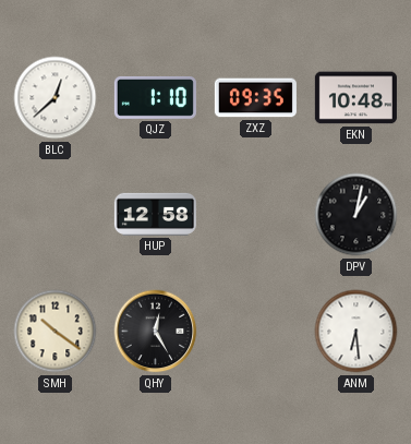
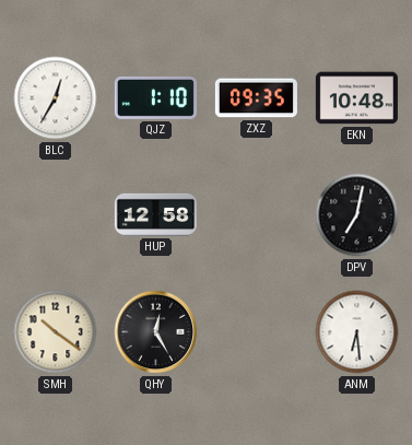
BLC: 12:38 -> 12:35
DPV: 1:02 -> 7:02
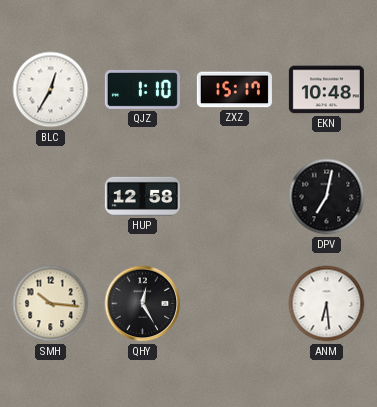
ZXZ: 09:35 -> 15:17
SMH: 10:21 -> 10:16
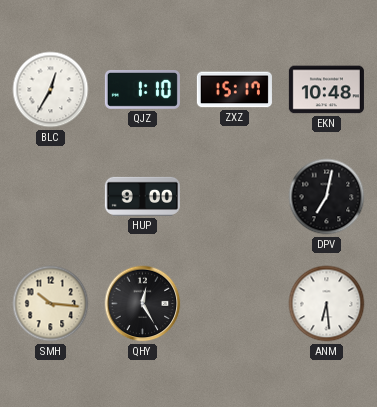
HUP: 12:58 -> 9:00
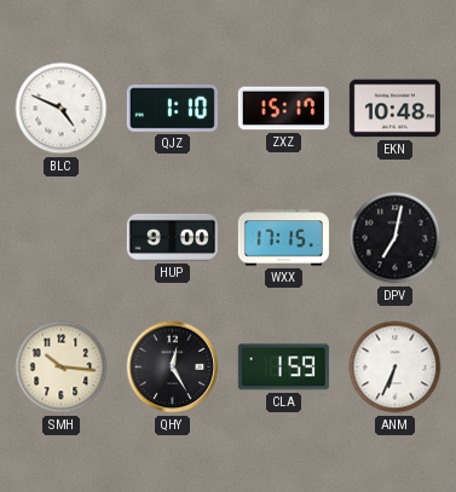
BLC: 12:35 -> 4:49
WXX: none -> 17:15
CLA: none -> 1:59
ANM: 6:29 -> 6:34
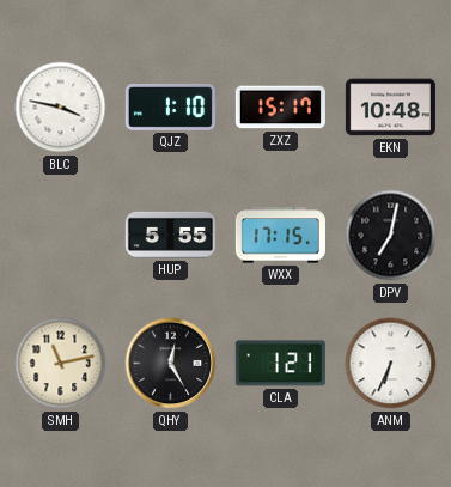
BLC: 4:49 -> 3:47
HUP: 9:00 -> 5:55
SMH: 10:16 -> 11:13
CLA: 1:59 -> 1:21
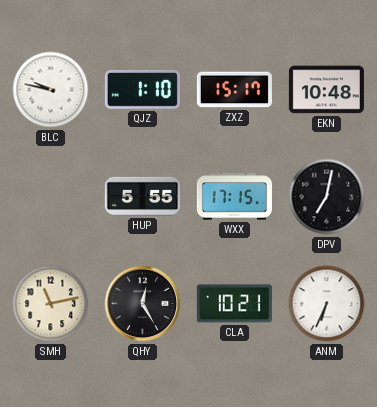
BLC: 3:47 -> 9:47
CLA: 1:21 -> 10:21
